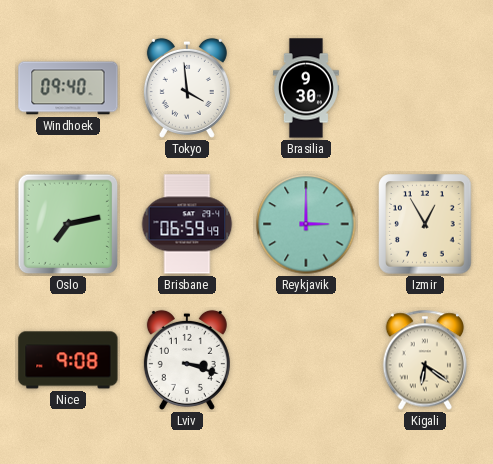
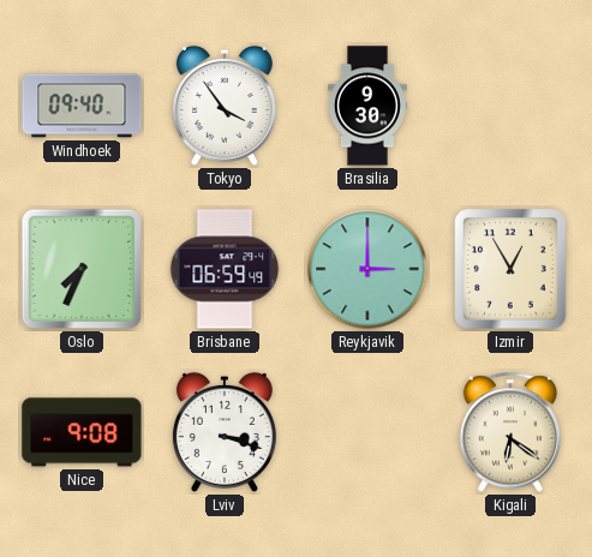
Tokyo: 3:59 -> 3:54
Oslo: 7:13 -> 7:34
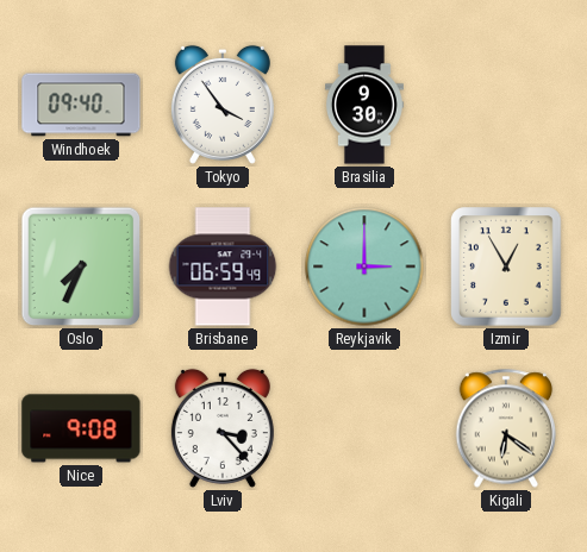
Lviv: 3:18 -> 3:23
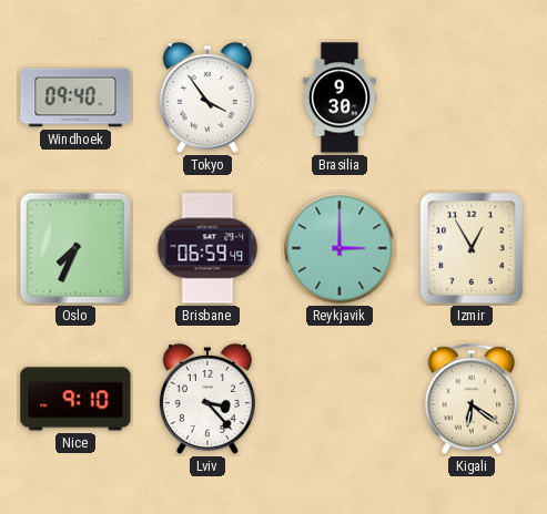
Nice: 9:08 -> 9:10
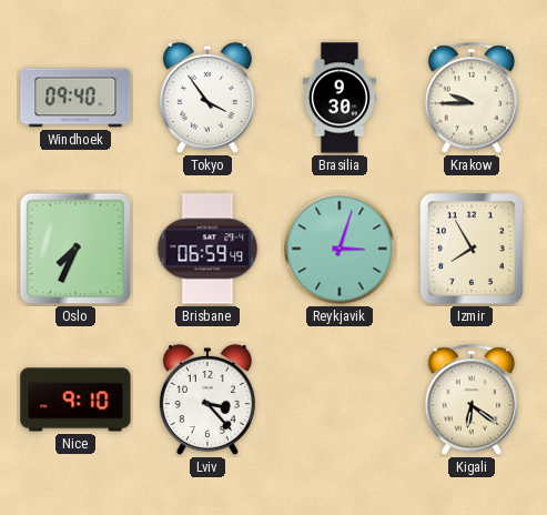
Krakow: none -> 9:45
Reykjavik: 3:00 -> 3:03
Izmir: 12:55 -> 7:55
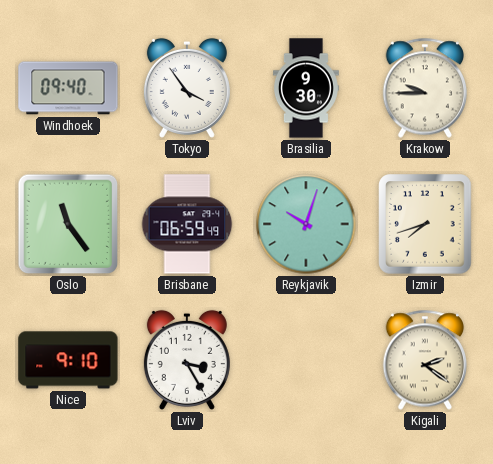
Oslo: 7:34 -> 11:24
Reykjavik: 3:03 -> 10:03
Izmir: 7:55 -> 7:42
Lviv: 3:23 -> 3:25
Kigali: 6:21 -> 2:21
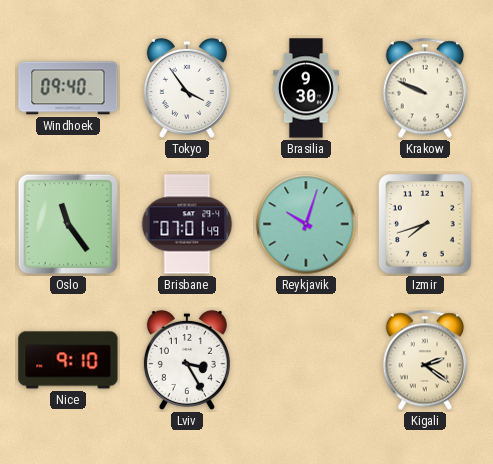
Krakow: 9:45 -> 9:49
Brisbane: 06:59 -> 07:01
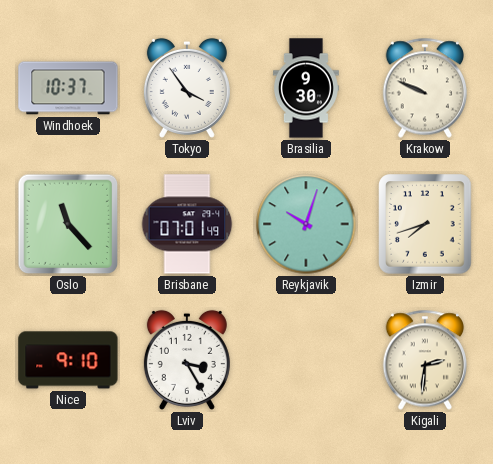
Windhoek: 09:40 -> 10:37
Oslo: 11:24 -> 11:23
Kigali: 2:21 -> 2:31
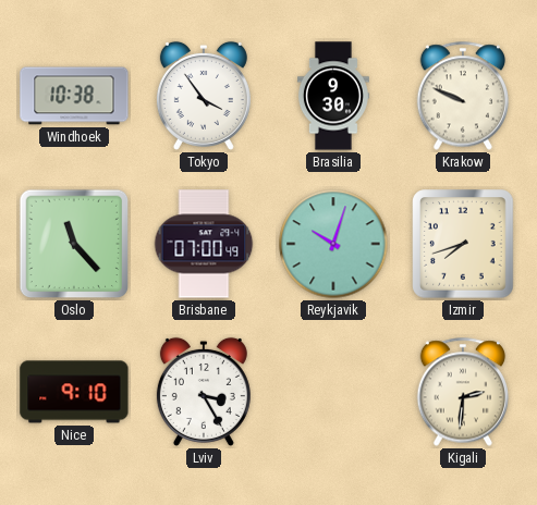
Windhoek: 10:37 -> 10:38
Brisbane: 07:01 -> 07:00
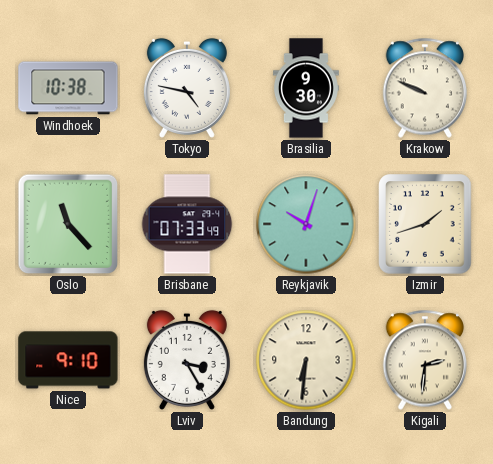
Tokyo: 3:54 -> 4:47
Brisbane: 07:00 -> 07:33
Izmir: 7:42 -> 1:42
Bandung: none -> 6:31
